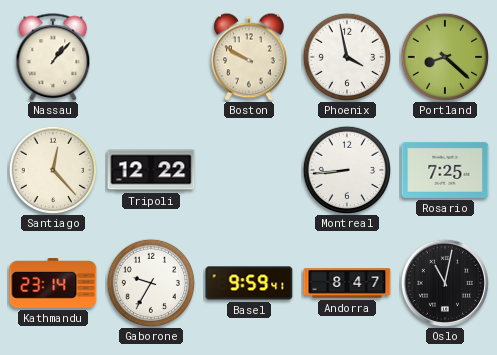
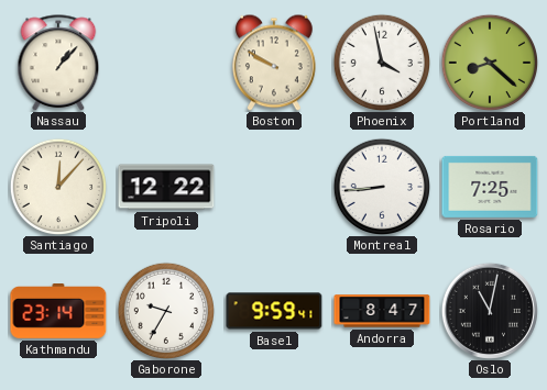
Santiago: 12:23 -> 12:07
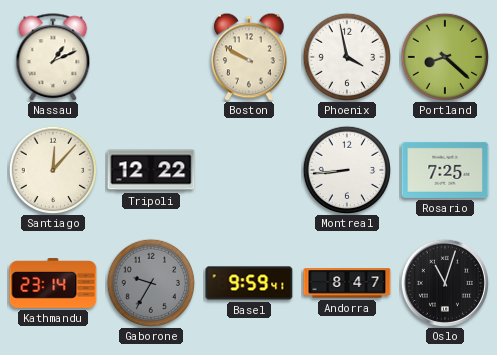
Nassau: 1:07 -> 1:11
Gaborone dial: white -> grey
Oslo: 11:02 -> 11:03
